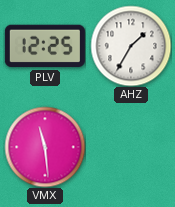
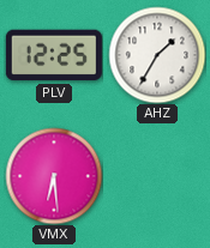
VMX: 11:29 -> 6:29
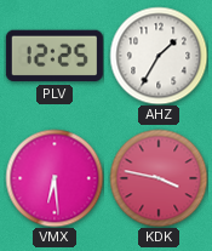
KDK: none -> 3:47
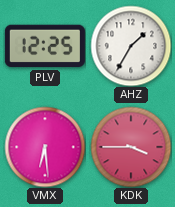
KDK: 3:47 -> 3:45
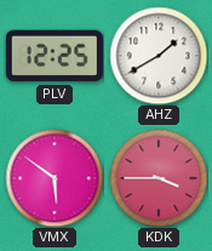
AHZ: 1:35 -> 1:40
VMX: 6:29 -> 5:51
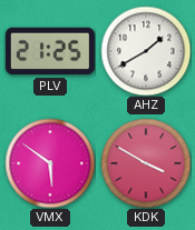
PLV: 12:25 -> 21:25
KDK: 3:45 -> 3:50
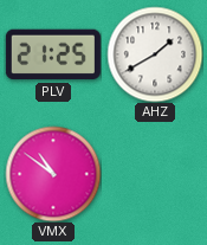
VMX: 5:51 -> 10:51
KDK: 3:50 -> none
